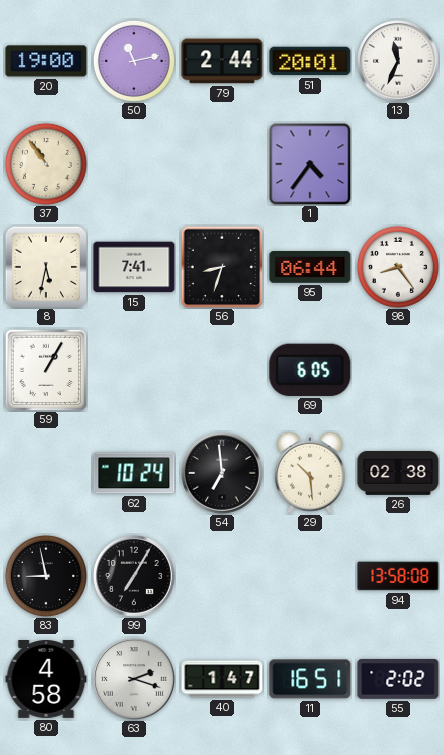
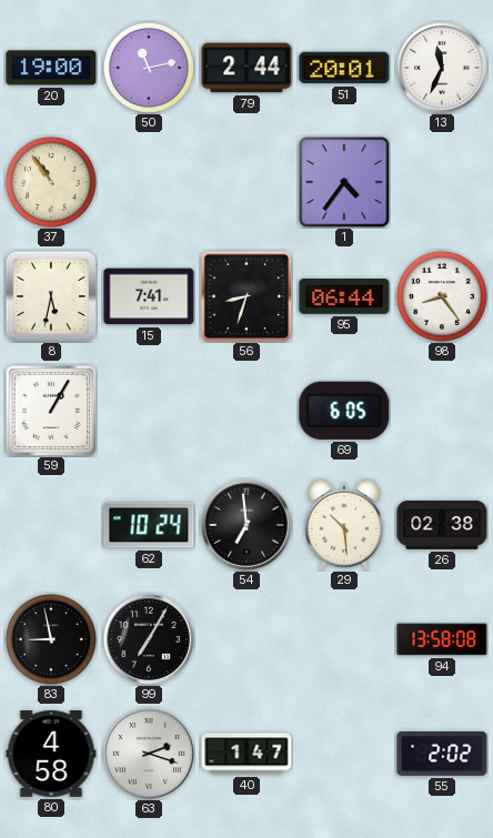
11: 16:51 -> none
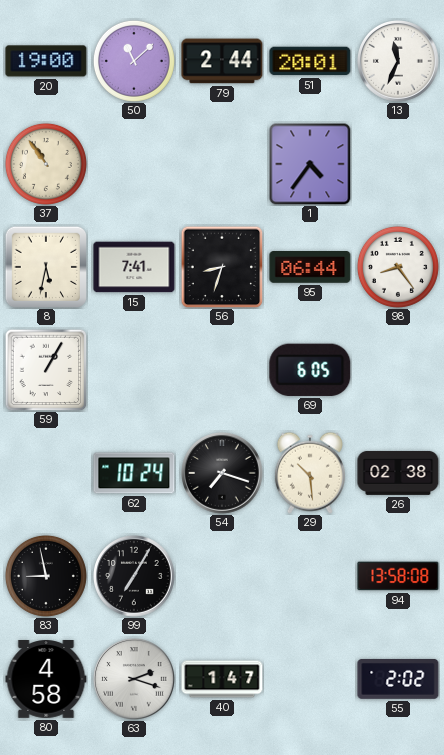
50: 11:13 -> 11:08
54: 6:59 -> 7:18
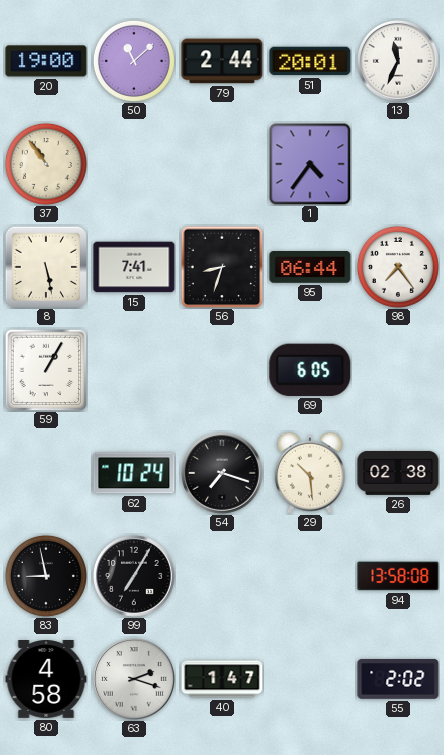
8: 5:32 -> 5:28
98: 8:24 -> 7:24
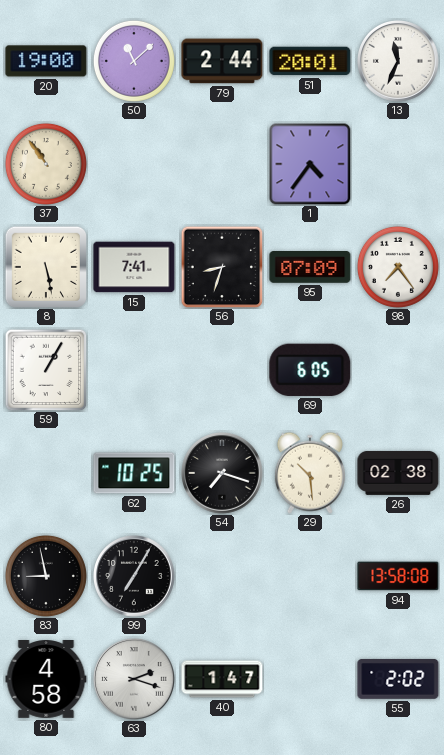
95: 06:44 -> 07:09
62: 10:24 -> 10:25
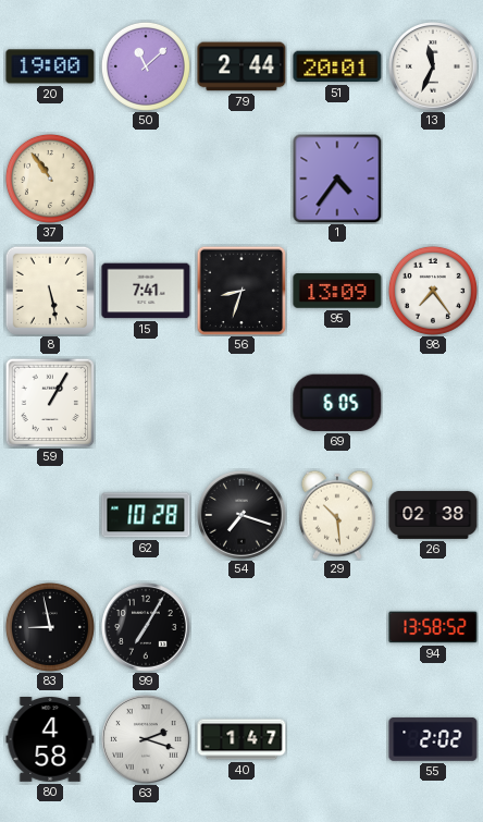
95: 07:09 -> 13:09
62: 10:25 -> 10:28
94: 13:58:08 -> 13:58:52
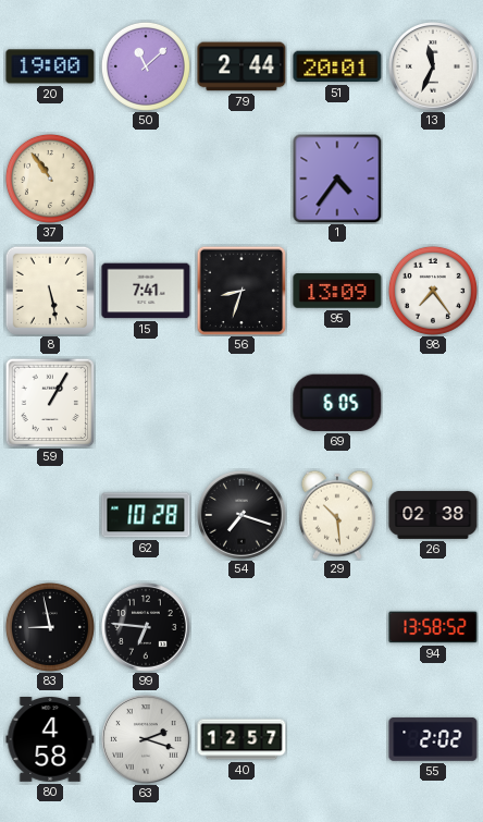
99: 7:05 -> 6:46
40: 1:47 -> 12:57
